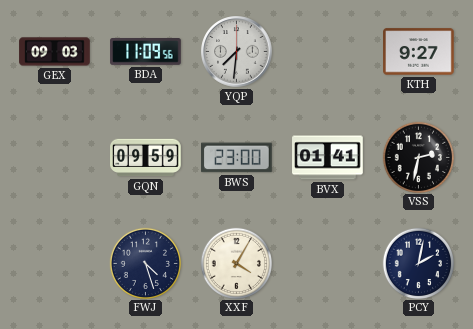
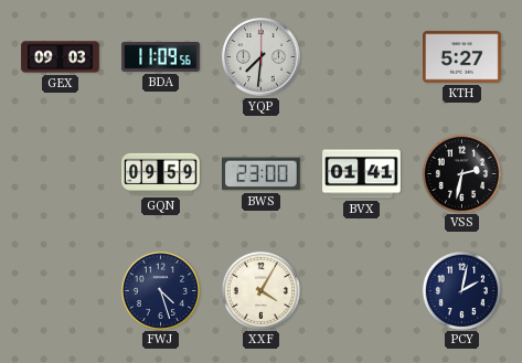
KTH: 9:27 -> 5:27
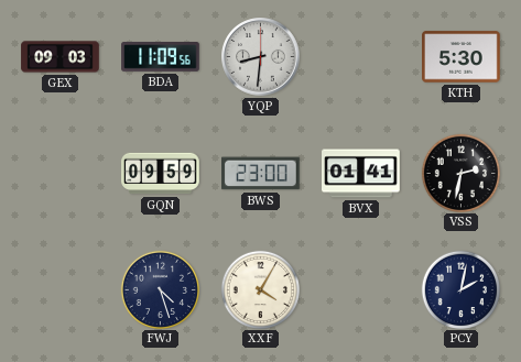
YQP: 7:31 -> 8:31
KTH: 5:27 -> 5:30
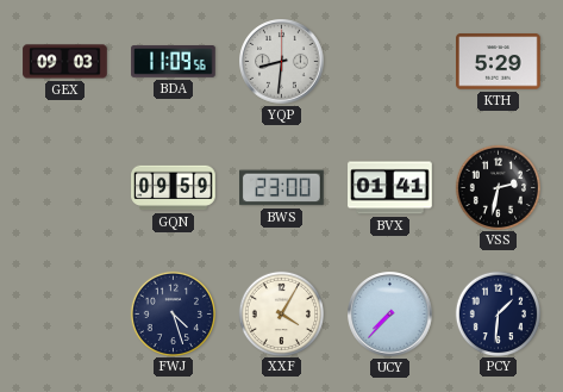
KTH: 5:30 -> 5:29
UCY: none -> 7:37
PCY: 2:02 -> 1:31
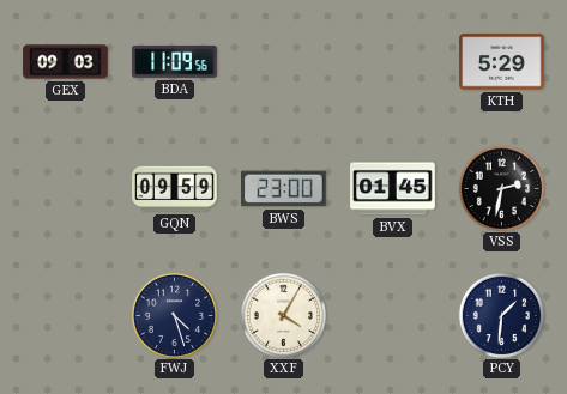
YQP: 8:31 -> none
BVX: 01:41 -> 01:45
UCY: 7:37 -> none
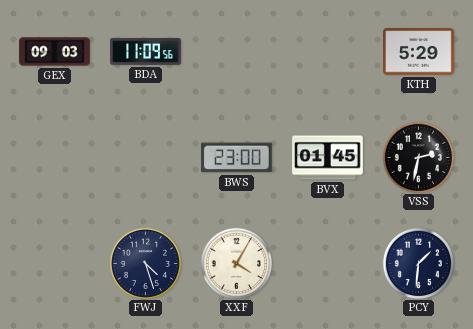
GQN: 09:59 -> none
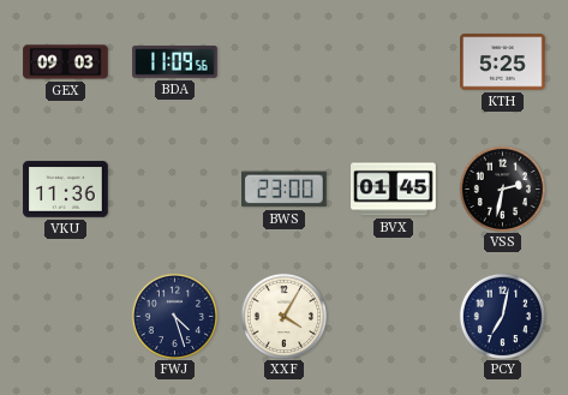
KTH: 5:29 -> 5:25
VKU: none -> 11:36
PCY: 1:31 -> 7:02
